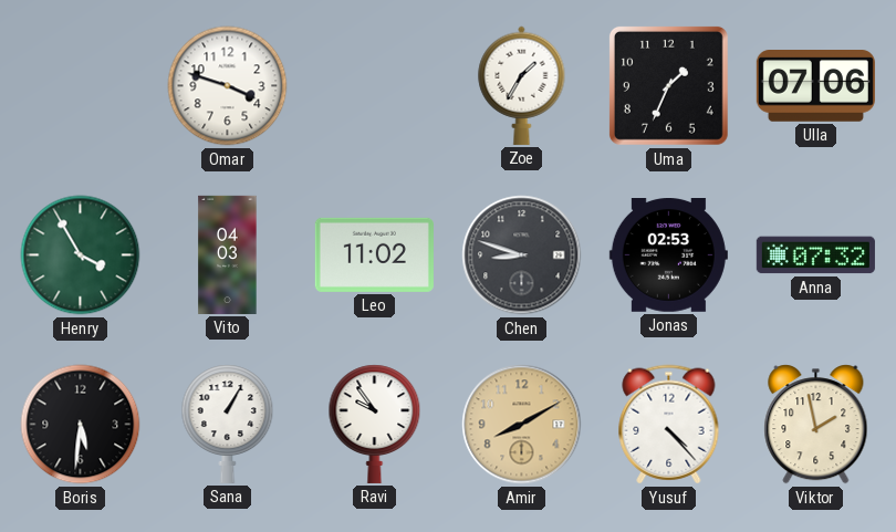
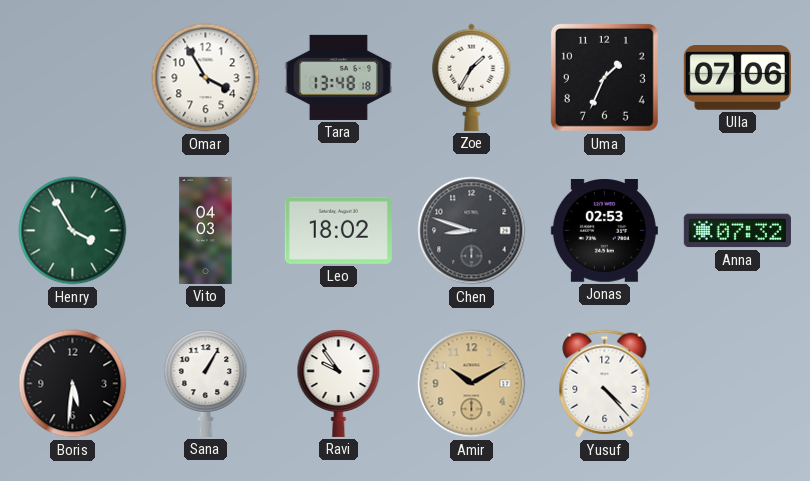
Omar: 3:48 -> 3:55
Tara: none -> 13:48
Leo: 11:02 -> 18:02
Amir: 8:10 -> 10:10
Viktor: 1:58 -> none
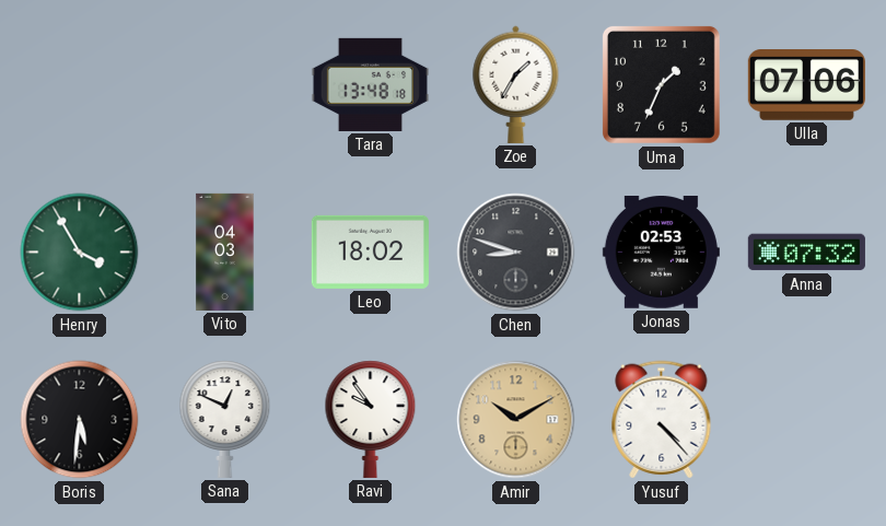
Omar: 3:55 -> none
Sana: 1:05 -> 12:49
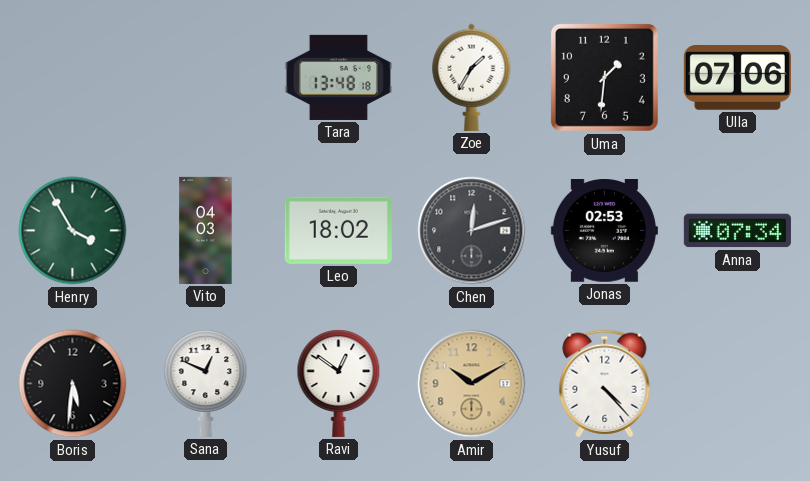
Uma: 1:34 -> 1:31
Chen: 8:48 -> 12:12
Anna: 07:32 -> 07:34
Ravi: 9:54 -> 12:51
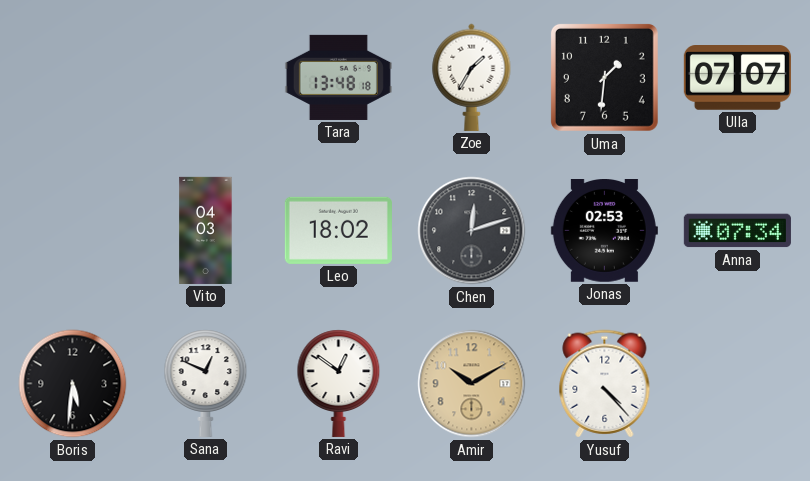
Ulla: 07:06 -> 07:07
Henry: 3:55 -> none
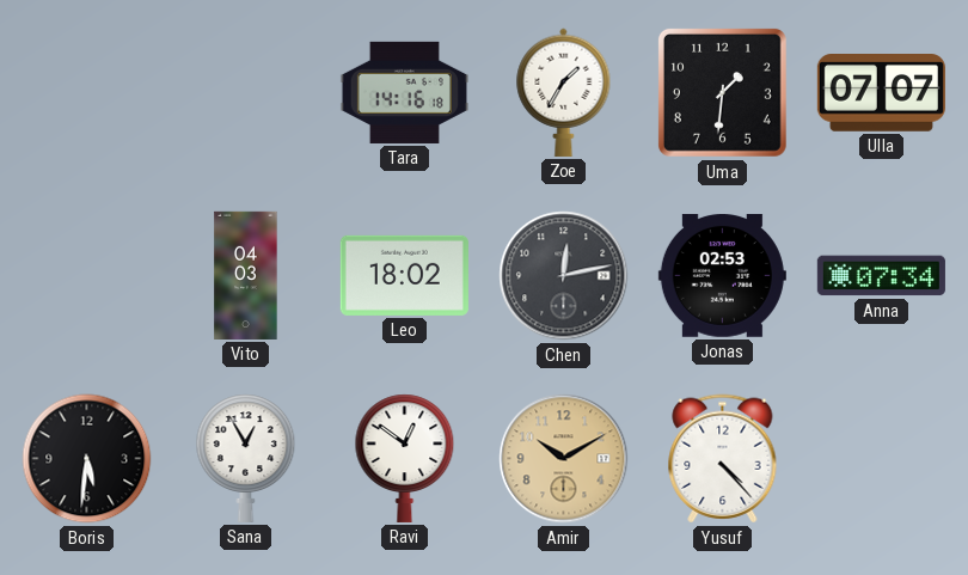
Tara: 13:48 -> 14:16
Chen: 12:12 -> 12:13
Sana: 12:49 -> 12:55
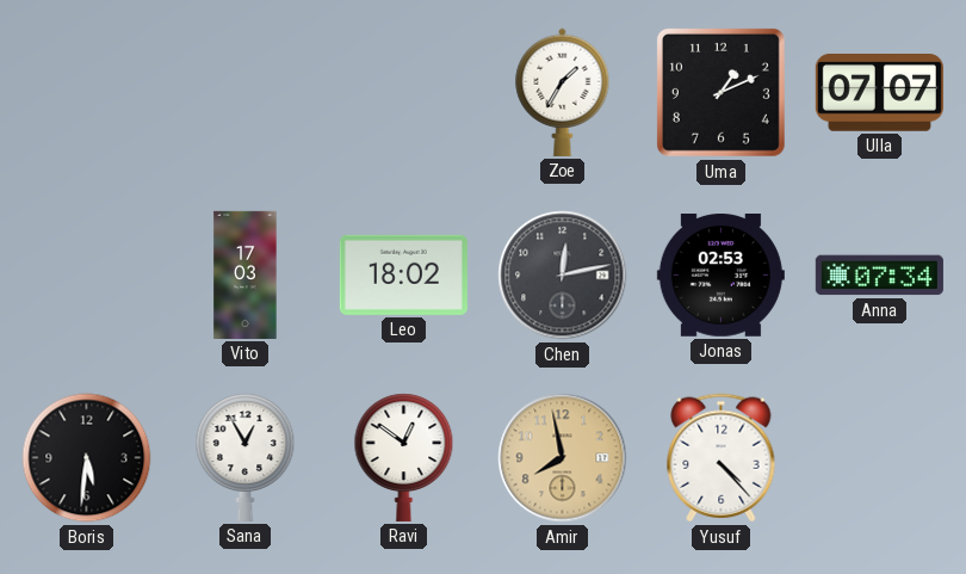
Tara: 14:16 -> none
Uma: 1:31 -> 1:11
Vito: 04:03 -> 17:03
Amir: 10:10 -> 7:58
